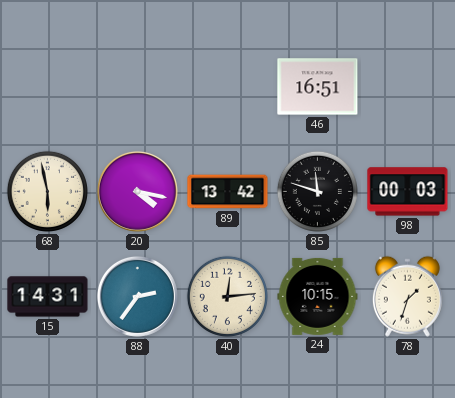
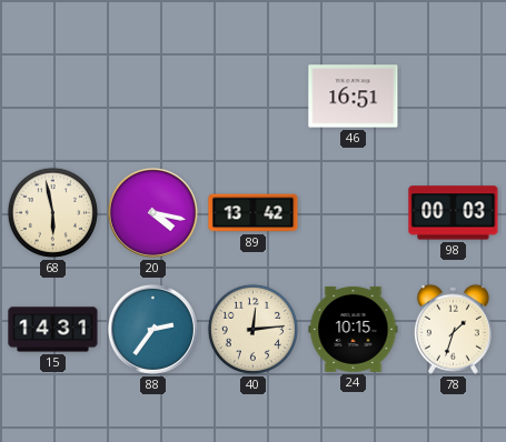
85: 11:48 -> none
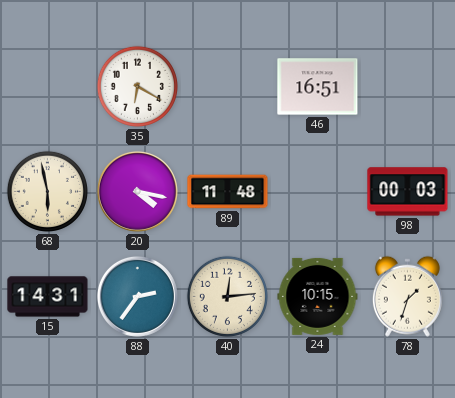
35: none -> 6:20
89: 13:42 -> 11:48
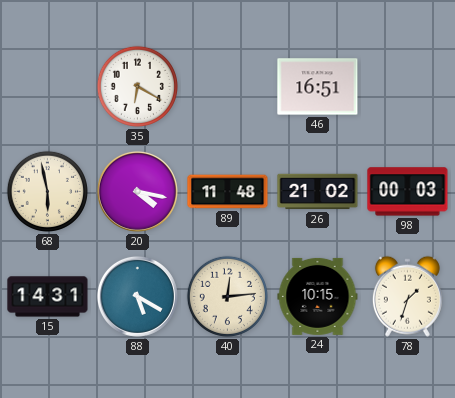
26: none -> 21:02
88: 2:36 -> 5:20
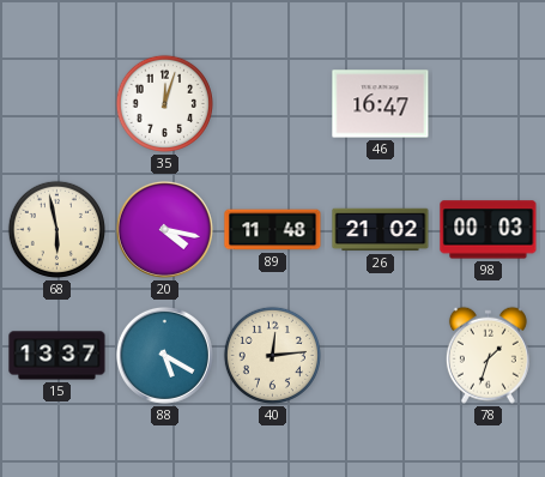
35: 6:20 -> 12:03
46: 16:51 -> 16:47
15: 14:31 -> 13:37
24: 10:15 -> none
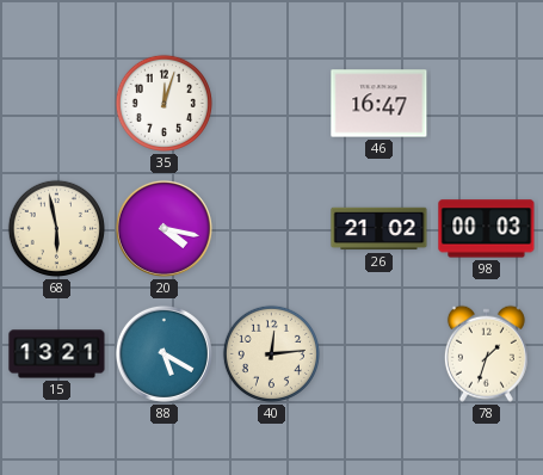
89: 11:48 -> none
15: 13:37 -> 13:21
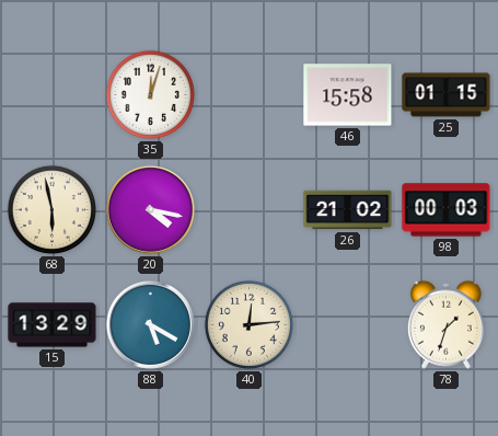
46: 16:47 -> 15:58
25: none -> 01:15
15: 13:21 -> 13:29
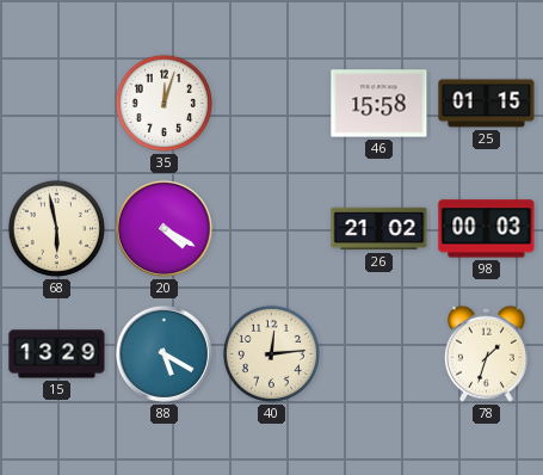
20: 4:17 -> 4:20
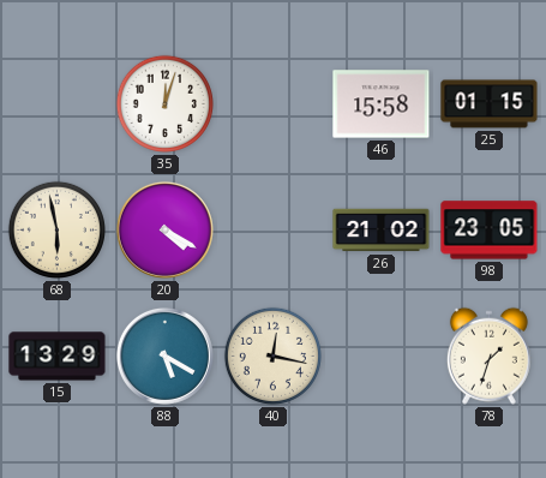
98: 00:03 -> 23:05
40: 12:14 -> 12:17
